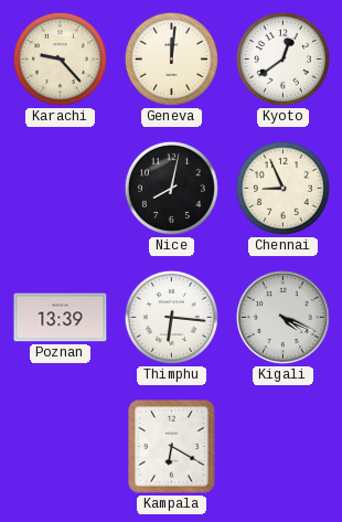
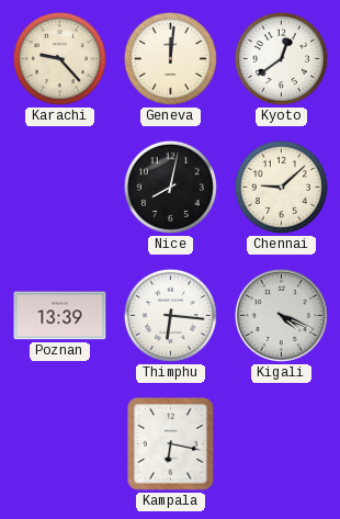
Chennai: 8:56 -> 9:08
Kampala: 6:20 -> 6:17
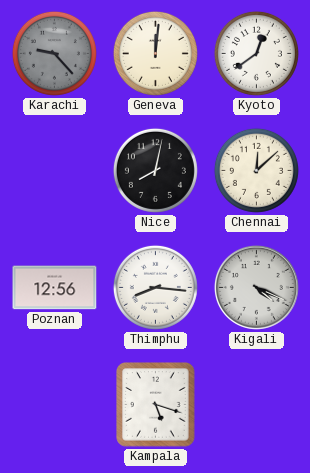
Karachi dial: cream -> grey
Chennai: 9:08 -> 12:08
Poznan: 13:39 -> 12:56
Thimphu: 6:16 -> 8:16
Kampala: 6:17 -> 5:18
